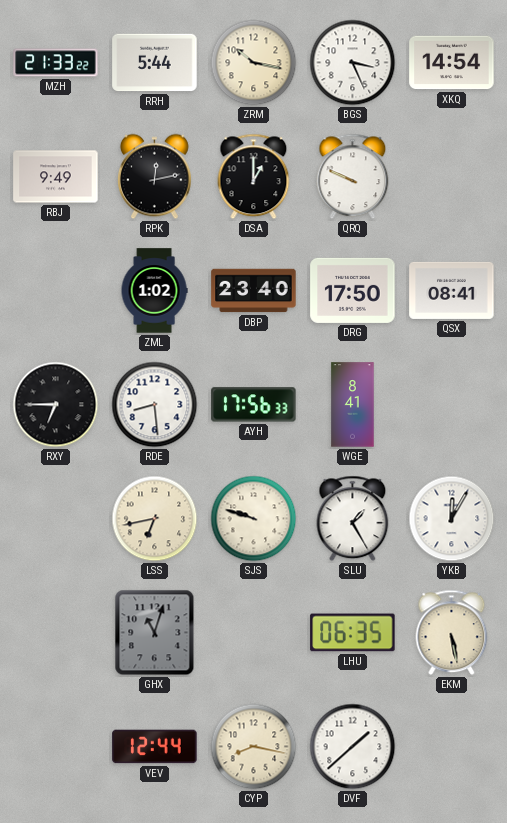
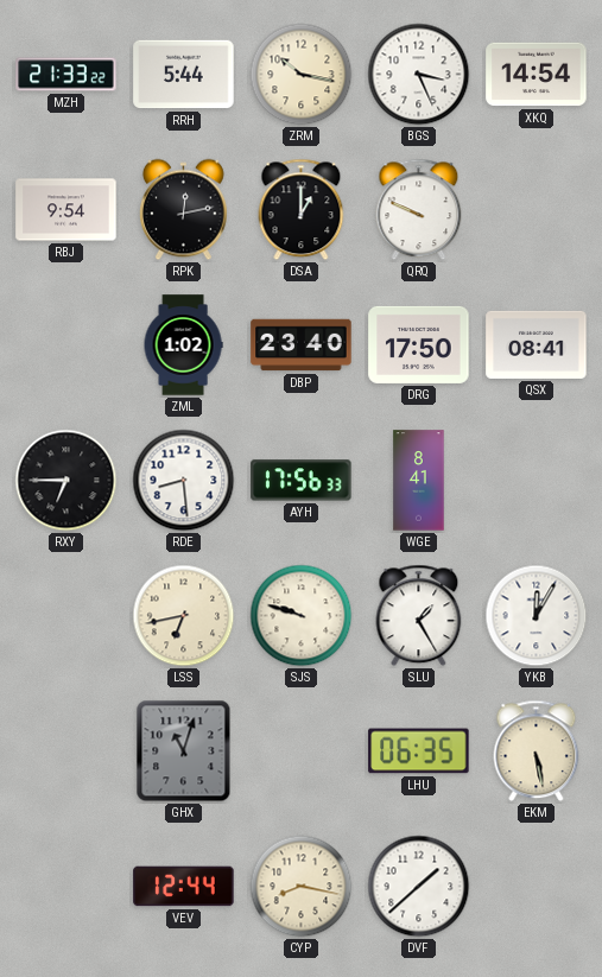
RBJ: 9:49 -> 9:54
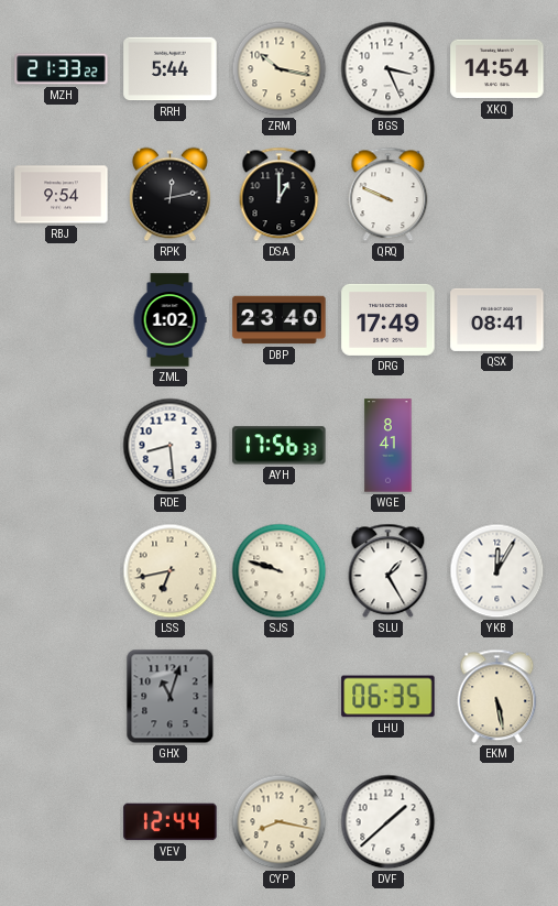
DRG: 17:50 -> 17:49
RXY: 6:45 -> none
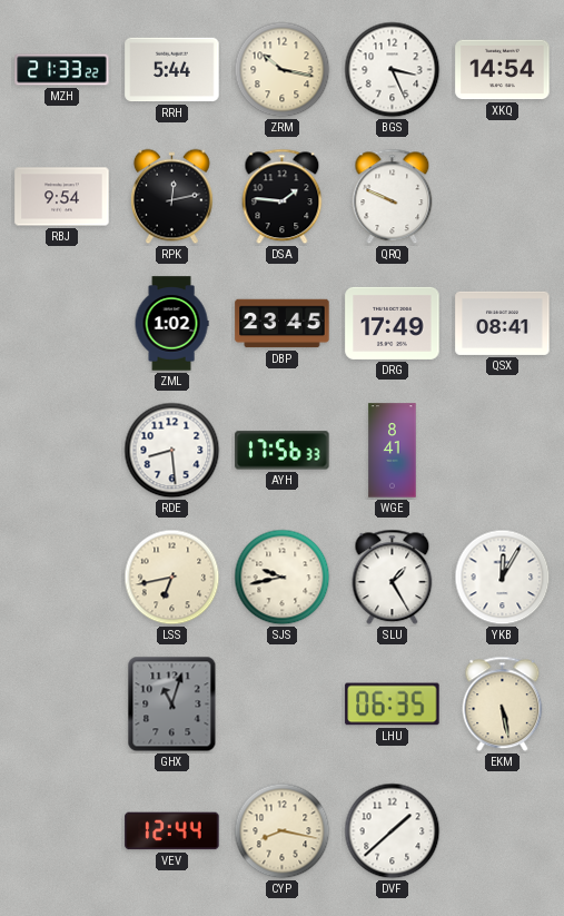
DSA: 1:00 -> 1:46
DBP: 23:40 -> 23:45
SJS: 9:48 -> 9:43
